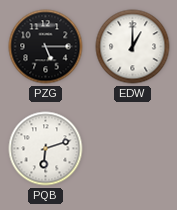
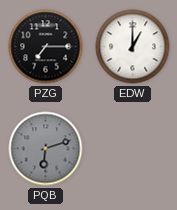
PZG: 5:15 -> 7:15
PQB dial: white -> grey
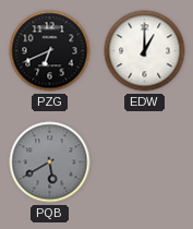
PZG: 7:15 -> 6:41
PQB: 6:12 -> 5:40
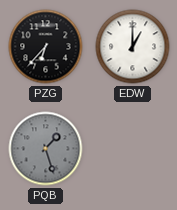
PZG: 6:41 -> 6:37
PQB: 5:40 -> 1:27
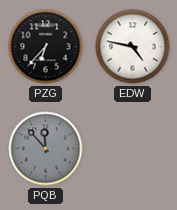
EDW: 1:00 -> 4:47
PQB: 1:27 -> 11:53
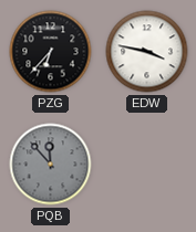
EDW: 4:47 -> 3:47
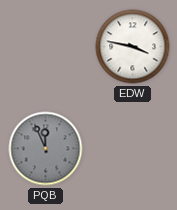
PZG: 6:37 -> none
PQB: 11:53 -> 11:56
